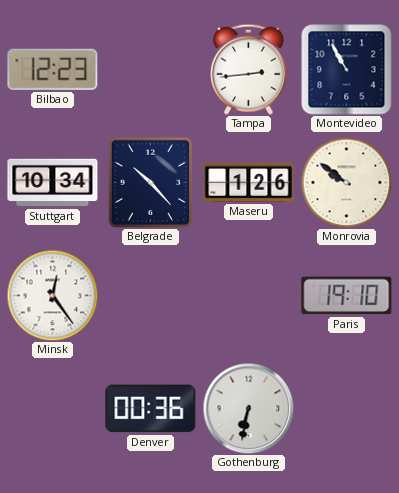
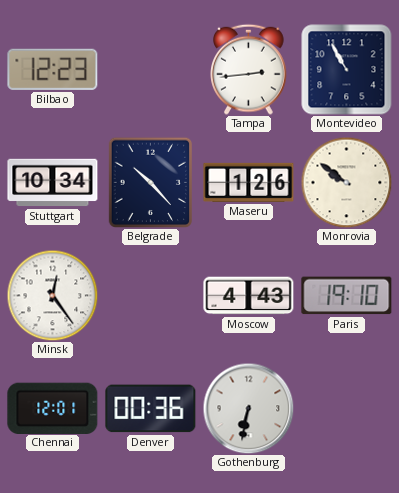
Moscow: none -> 4:43
Chennai: none -> 12:01
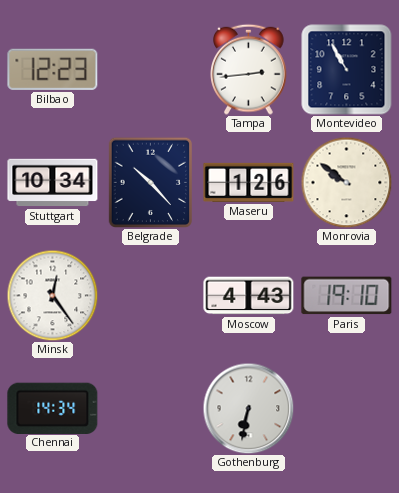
Chennai: 12:01 -> 14:34
Denver: 00:36 -> none
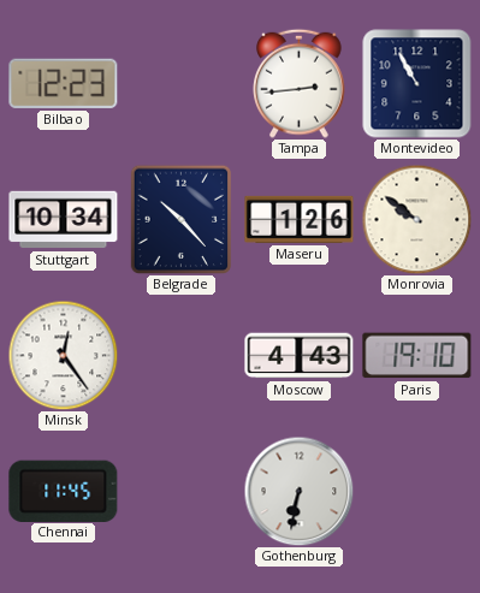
Chennai: 14:34 -> 11:45
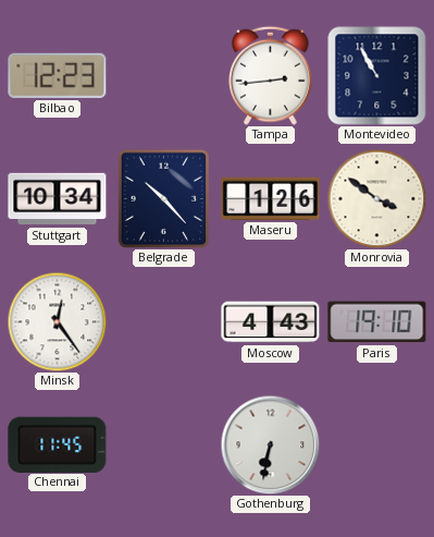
Monrovia: 9:51 -> 3:51
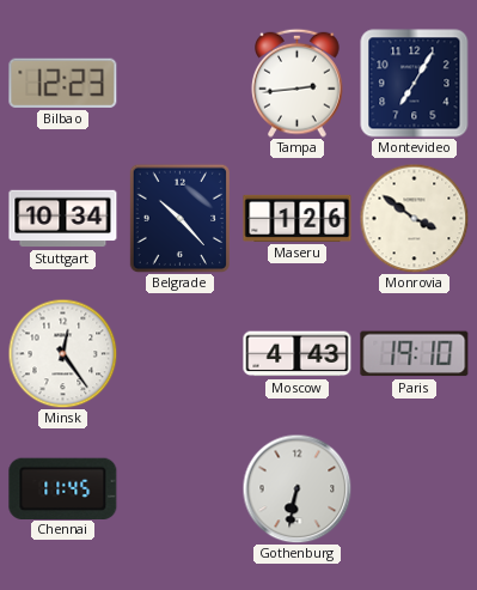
Montevideo: 10:55 -> 7:05
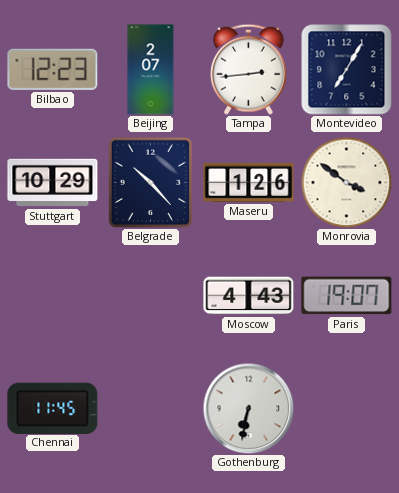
Beijing: none -> 2:07
Stuttgart: 10:34 -> 10:29
Minsk: 12:24 -> none
Paris: 19:10 -> 19:07
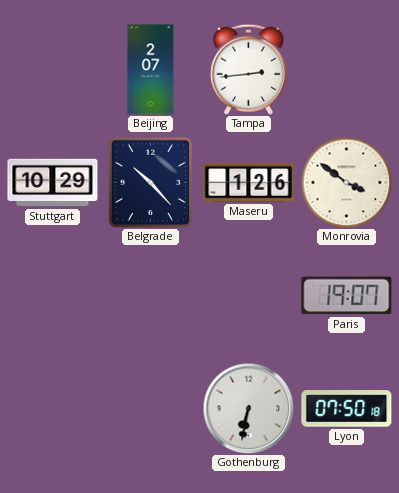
Bilbao: 12:23 -> none
Montevideo: 7:05 -> none
Moscow: 4:43 -> none
Chennai: 11:45 -> none
Lyon: none -> 07:50
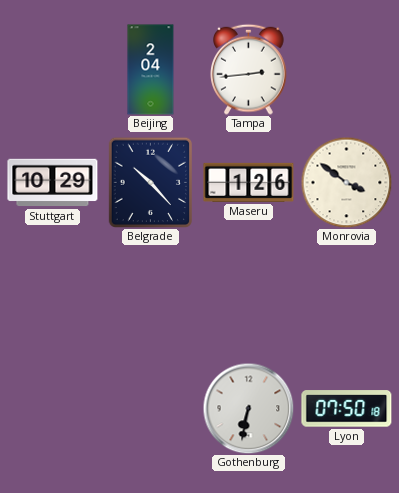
Beijing: 2:07 -> 2:04
Paris: 19:07 -> none
